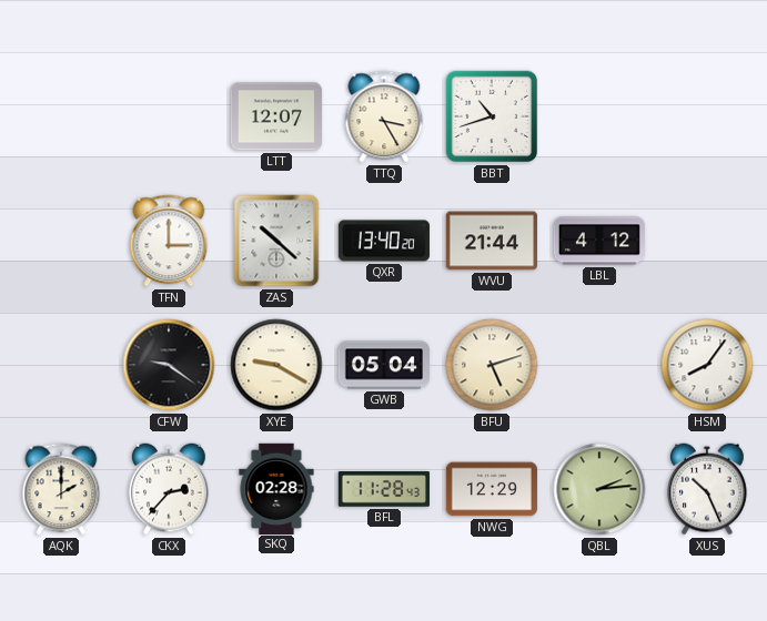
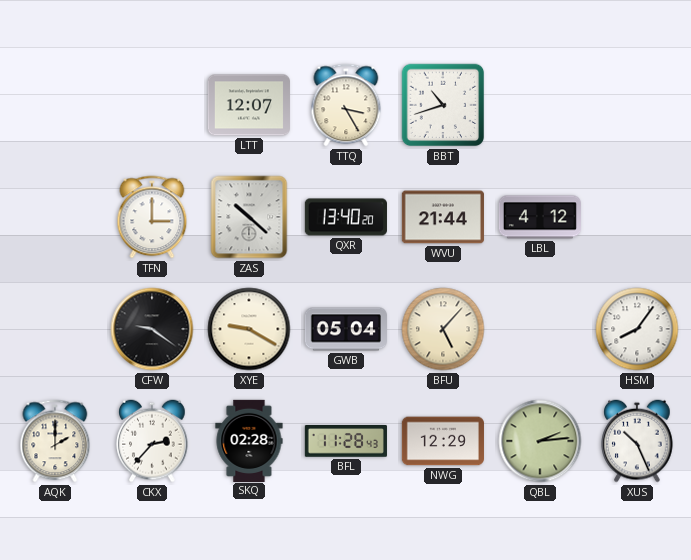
BFU: 5:12 -> 5:07
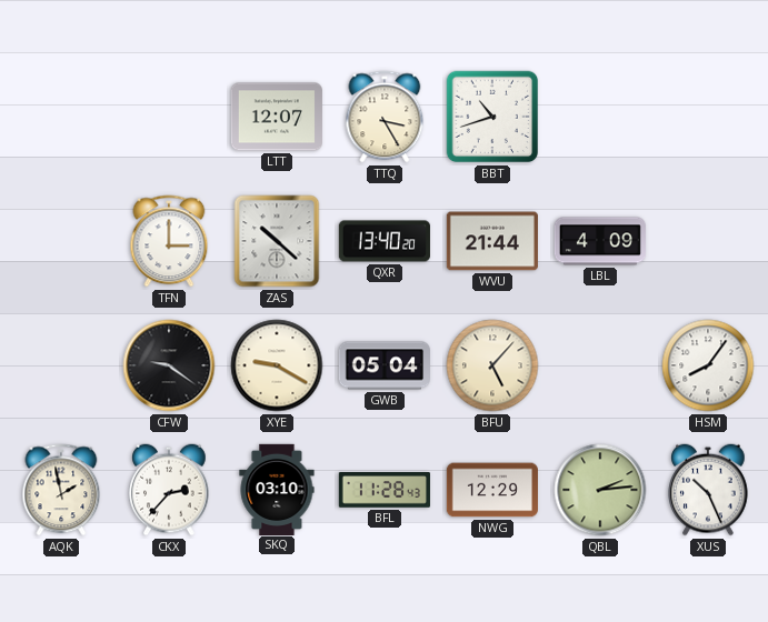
LBL: 4:12 -> 4:09
AQK: 2:00 -> 1:58
SKQ: 02:28 -> 03:10
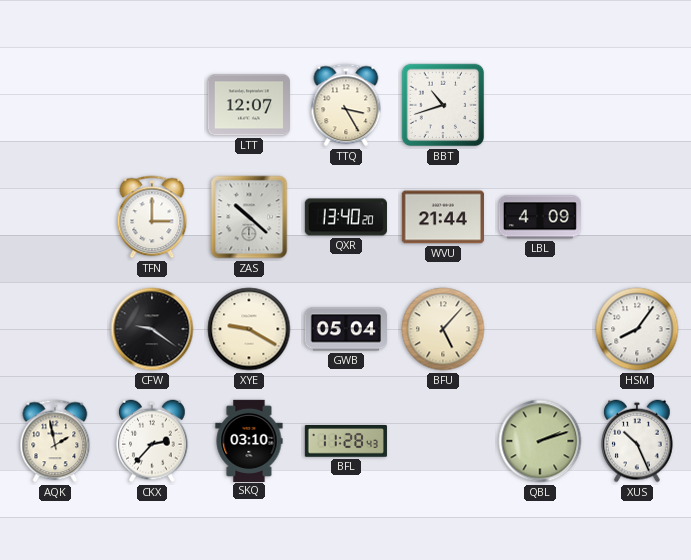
NWG: 12:29 -> none
QBL: 2:14 -> 2:12
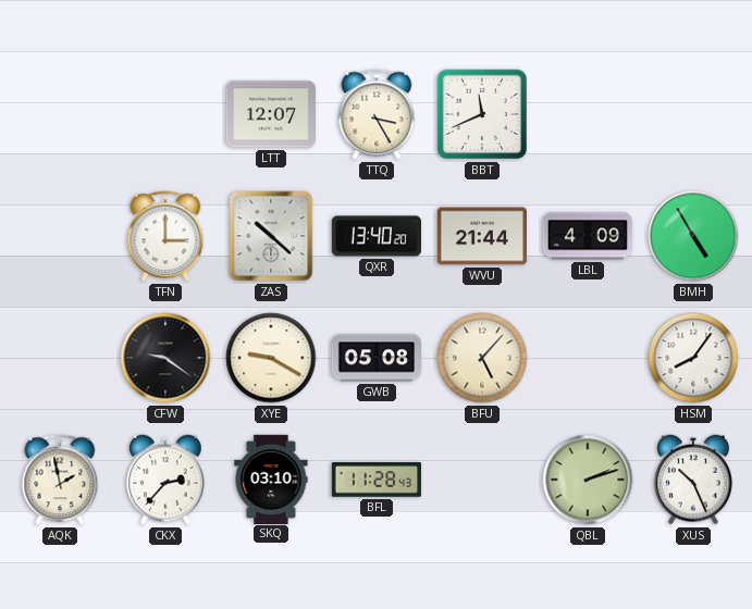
BBT: 10:42 -> 11:41
BMH: none -> 4:55
GWB: 05:04 -> 05:08
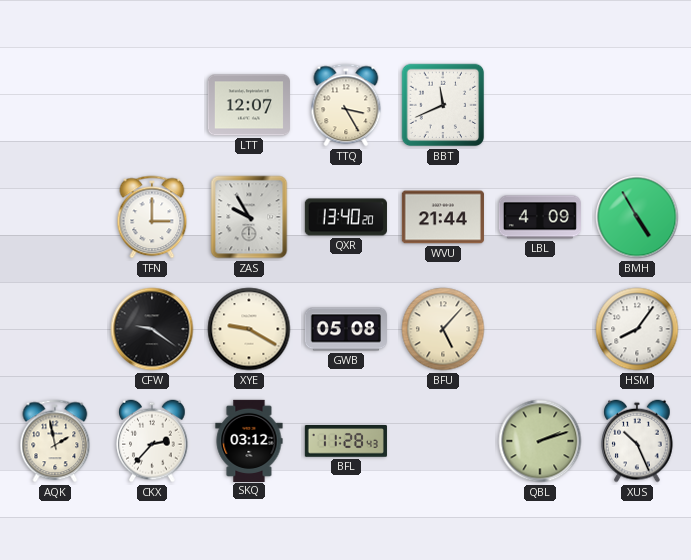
ZAS: 10:22 -> 9:55
SKQ: 03:10 -> 03:12
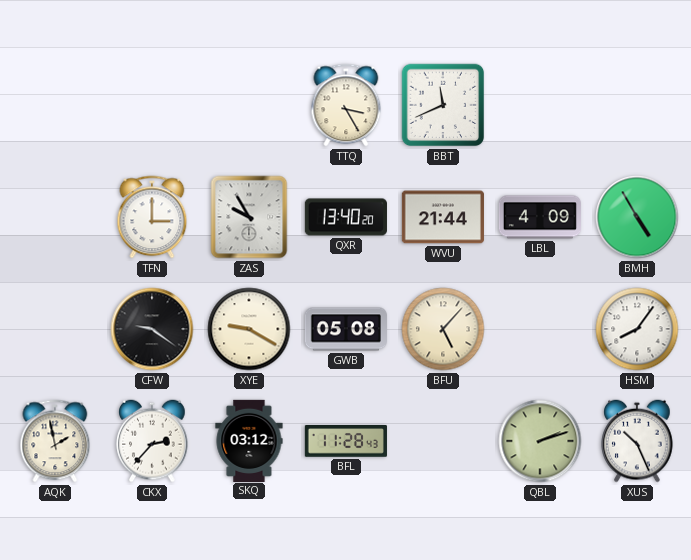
LTT: 12:07 -> none
